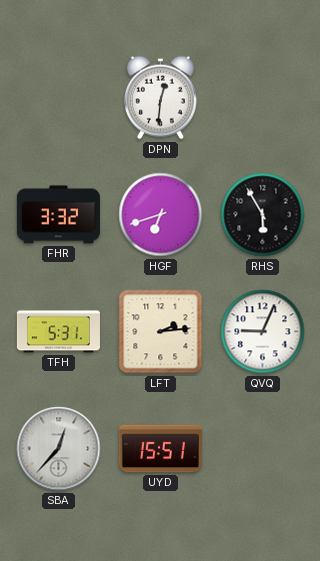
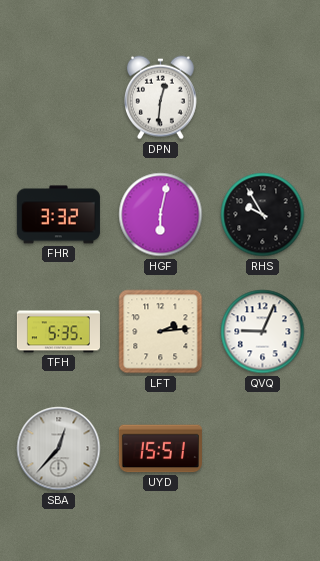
HGF: 6:42 -> 6:02
RHS: 5:55 -> 9:55
TFH: 5:31 -> 5:35
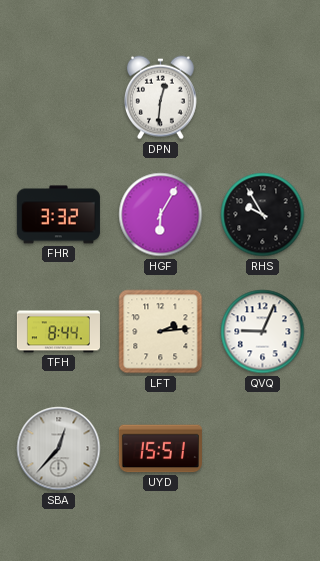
HGF: 6:02 -> 6:05
TFH: 5:35 -> 8:44
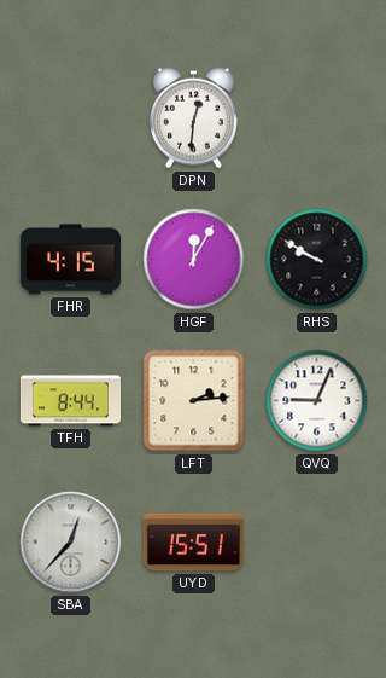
FHR: 3:32 -> 4:15
HGF: 6:05 -> 12:05
RHS: 9:55 -> 9:50
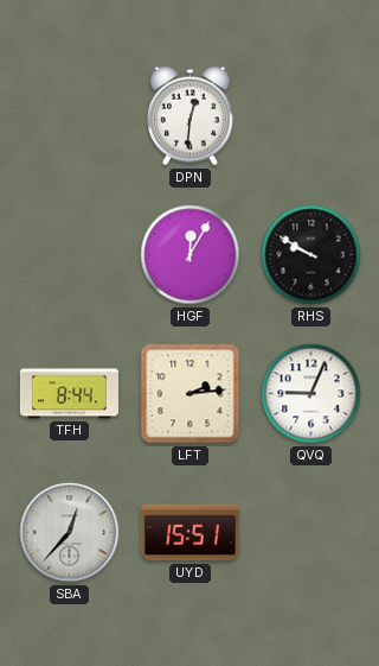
FHR: 4:15 -> none
